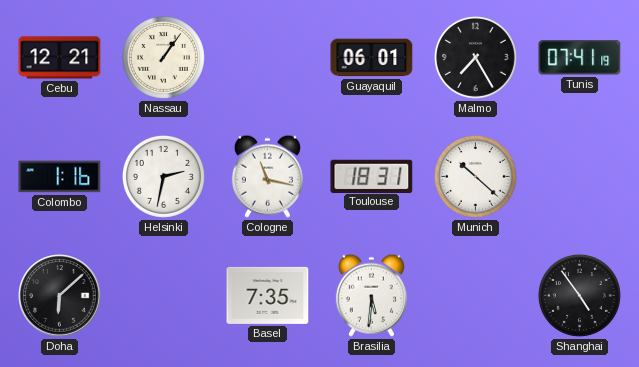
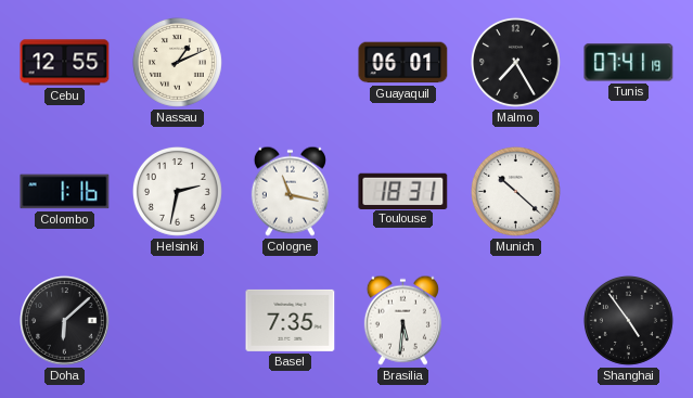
Cebu: 12:21 -> 12:55
Nassau: 1:06 -> 1:11
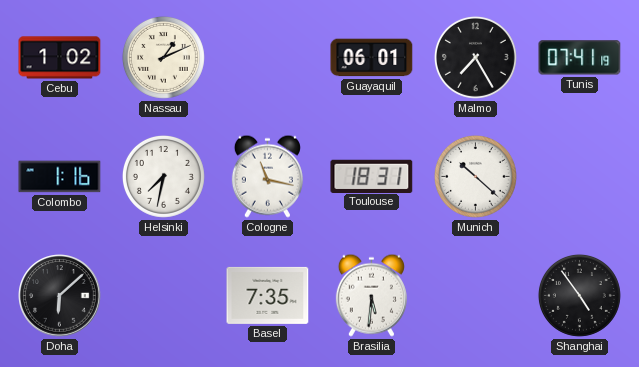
Cebu: 12:55 -> 1:02
Helsinki: 2:32 -> 7:32
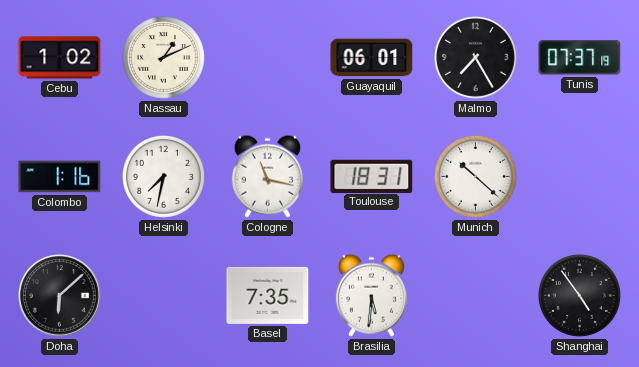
Tunis: 07:41 -> 07:37
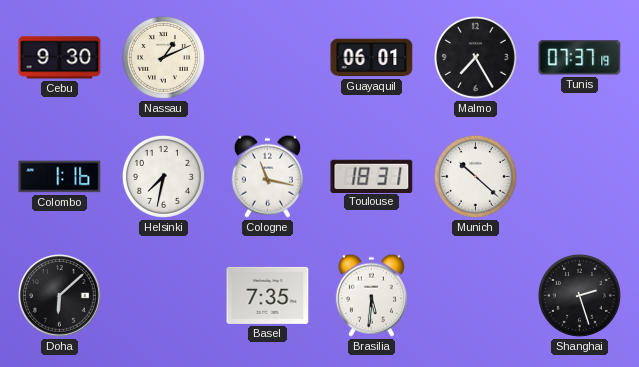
Cebu: 1:02 -> 9:30
Shanghai: 4:54 -> 2:27
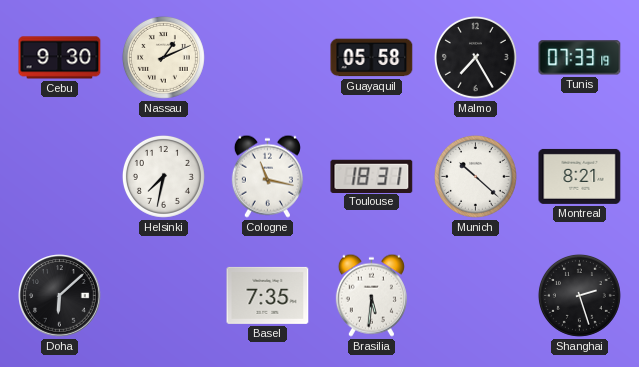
Guayaquil: 06:01 -> 05:58
Tunis: 07:37 -> 07:33
Colombo: 1:16 -> none
Montreal: none -> 8:21
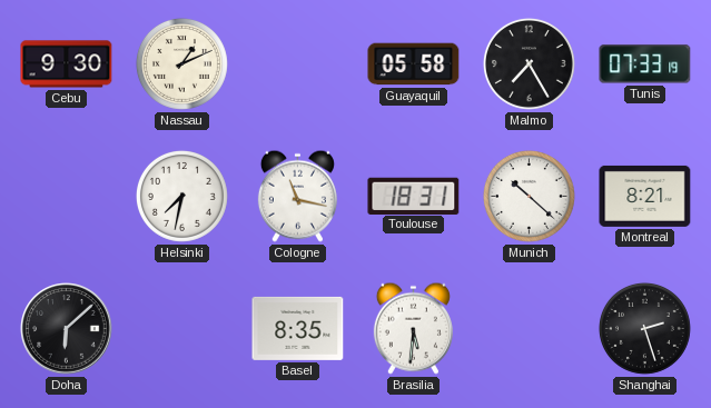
Basel: 7:35 -> 8:35
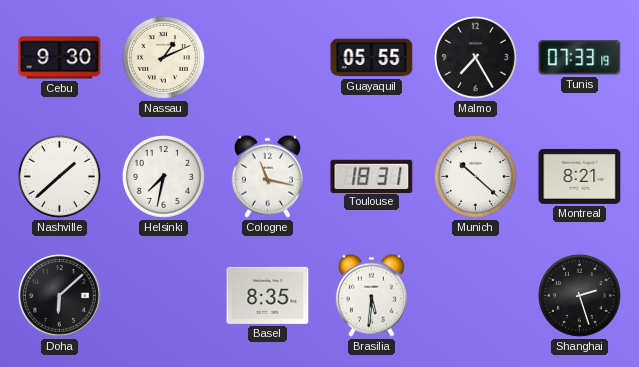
Guayaquil: 05:58 -> 05:55
Nashville: none -> 1:38
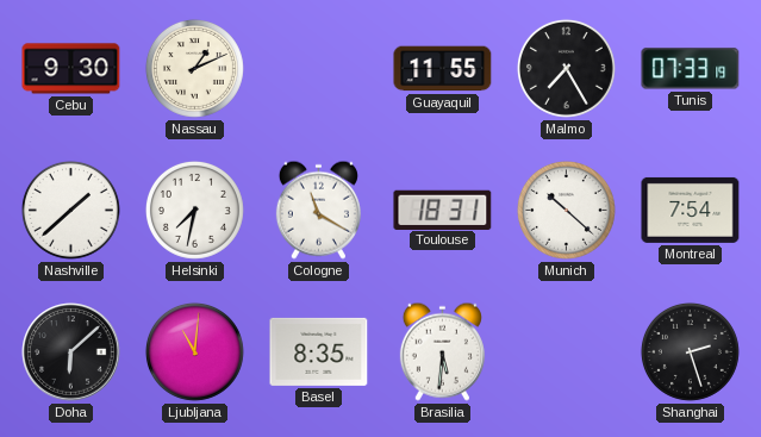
Guayaquil: 05:55 -> 11:55
Cologne: 11:17 -> 11:20
Montreal: 8:21 -> 7:54
Ljubljana: none -> 11:01
